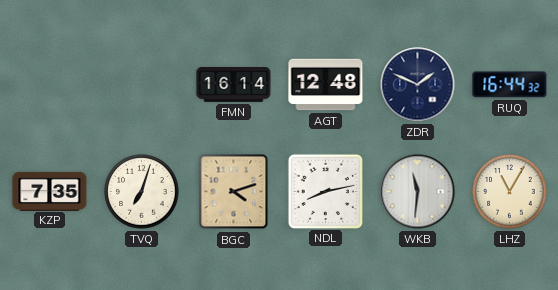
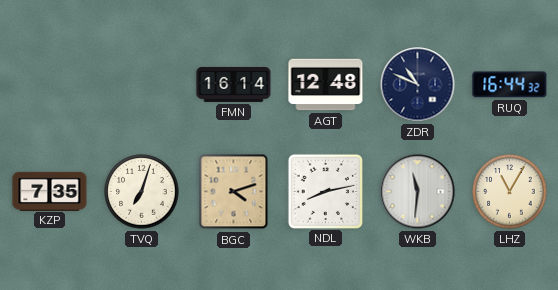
ZDR: 1:49 -> 10:49
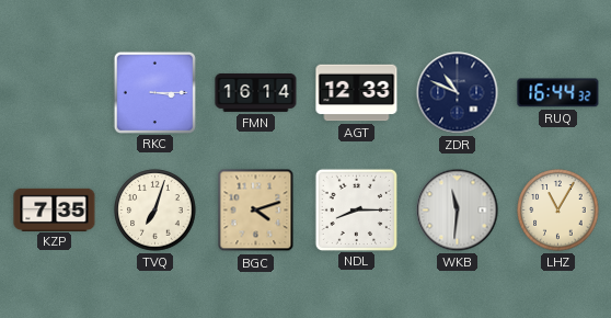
RKC: none -> 3:15
AGT: 12:48 -> 12:33
NDL: 8:13 -> 8:15
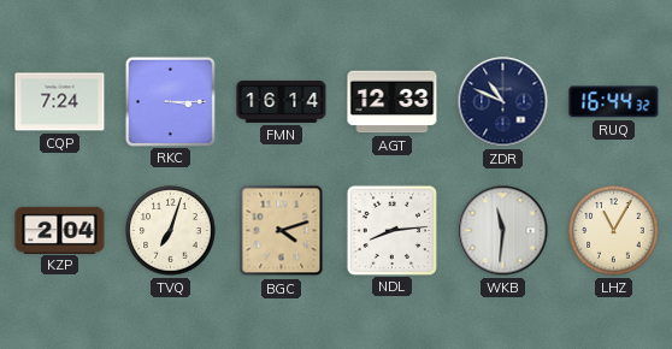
CQP: none -> 7:24
KZP: 7:35 -> 2:04
NDL: 8:15 -> 8:14
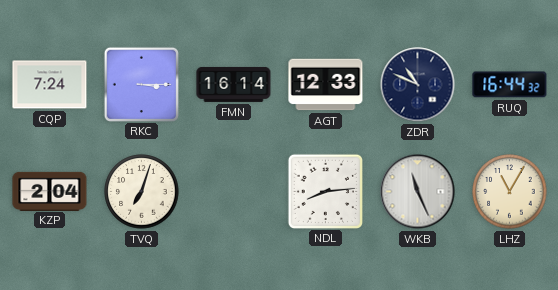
BGC: 4:12 -> none
WKB: 11:31 -> 11:26
